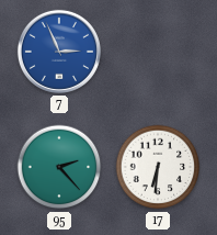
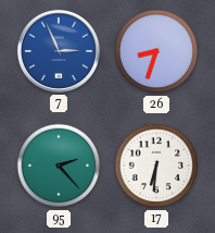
26: none -> 8:33
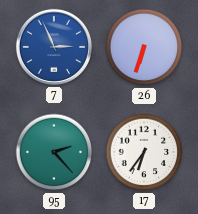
26: 8:33 -> 6:33
17: 6:31 -> 6:36
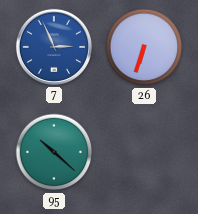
95: 2:23 -> 10:22
17: 6:36 -> none
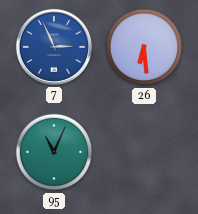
26: 6:33 -> 6:29
95: 10:22 -> 11:04
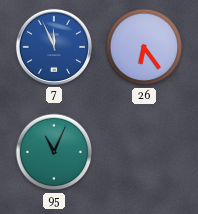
7: 2:56 -> 11:56
26: 6:29 -> 6:24
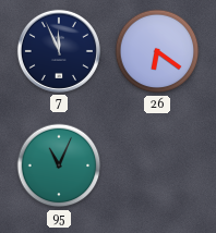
7 dial: blue -> navy
26: 6:24 -> 6:21
